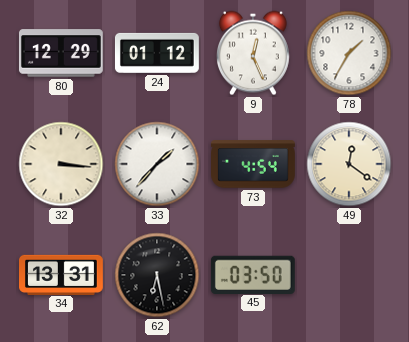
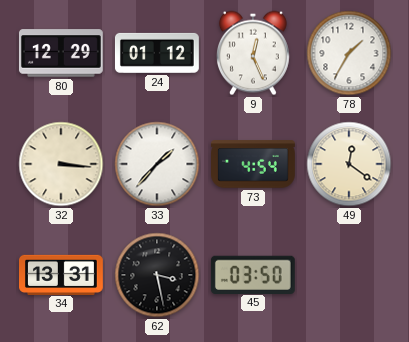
62: 6:28 -> 3:28
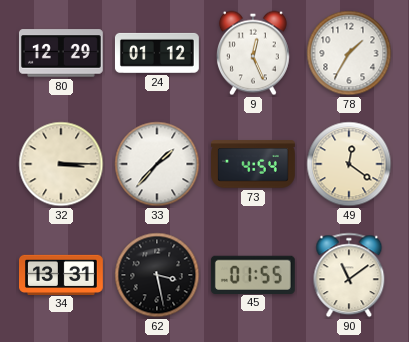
32: 3:16 -> 3:15
45: 03:50 -> 01:55
90: none -> 11:09
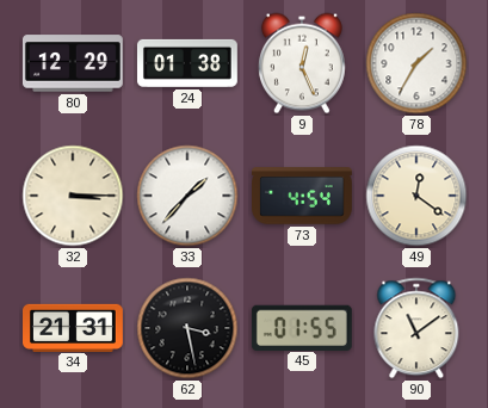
24: 01:12 -> 01:38
34: 13:31 -> 21:31
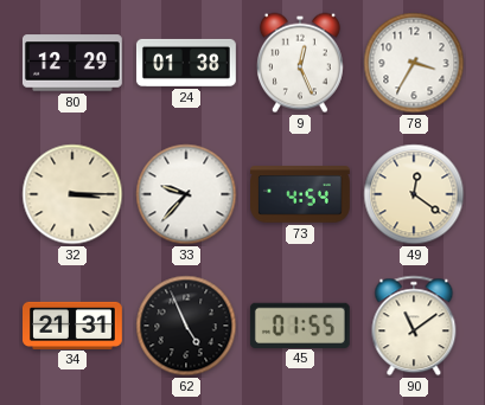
78: 1:35 -> 3:35
33: 1:37 -> 9:37
62: 3:28 -> 4:56
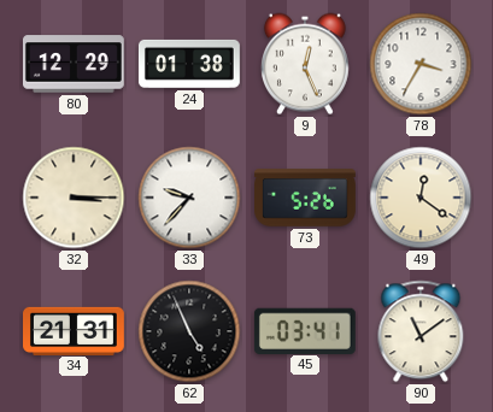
73: 4:54 -> 5:26
45: 01:55 -> 03:41
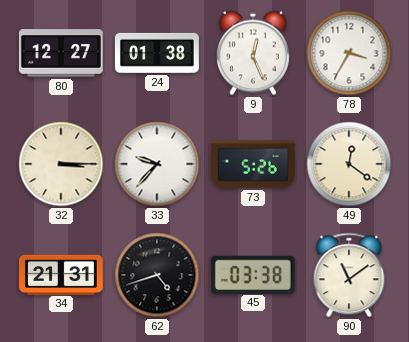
80: 12:29 -> 12:27
62: 4:56 -> 4:42
45: 03:41 -> 03:38
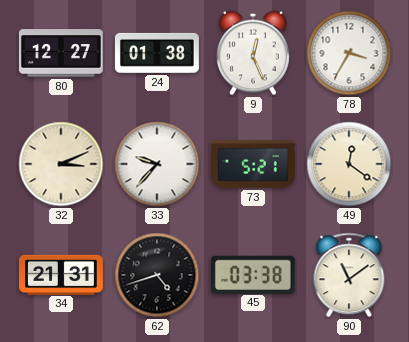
32: 3:15 -> 3:11
73: 5:26 -> 5:21
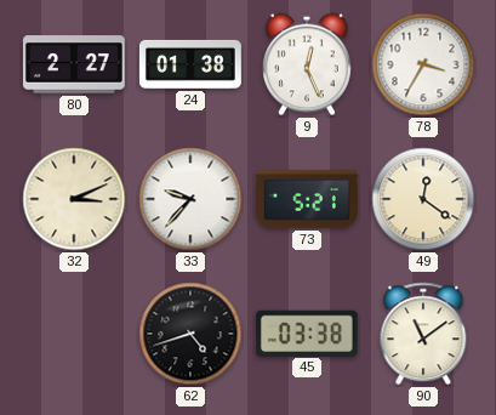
80: 12:27 -> 2:27
34: 21:31 -> none
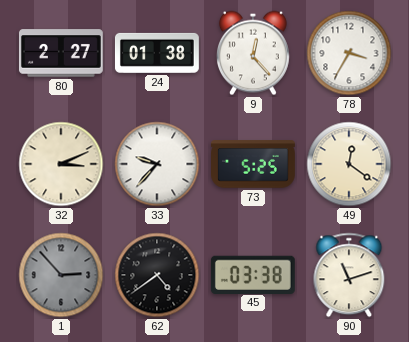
9: 12:26 -> 12:23
73: 5:21 -> 5:25
1: none -> 2:53
62: 4:42 -> 4:39
90: 11:09 -> 11:12
